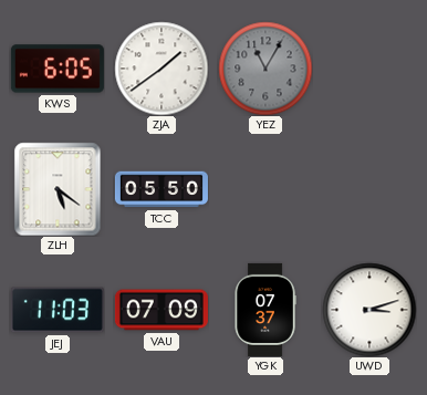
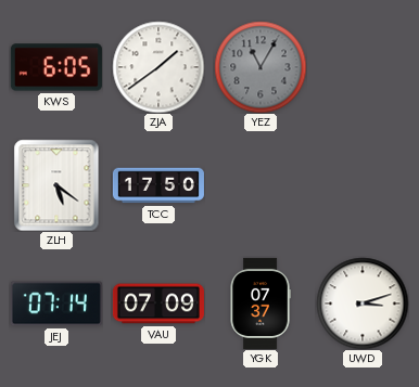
TCC: 05:50 -> 17:50
JEJ: 11:03 -> 07:14
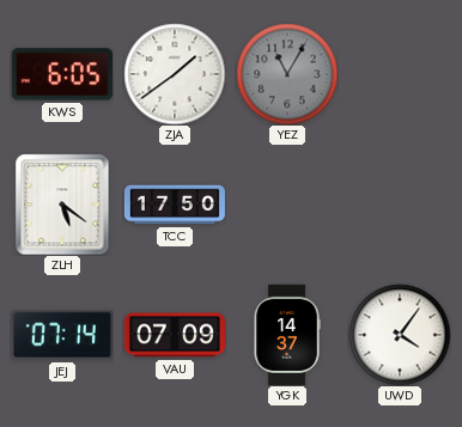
YGK: 07:37 -> 14:37
UWD: 3:12 -> 4:06
